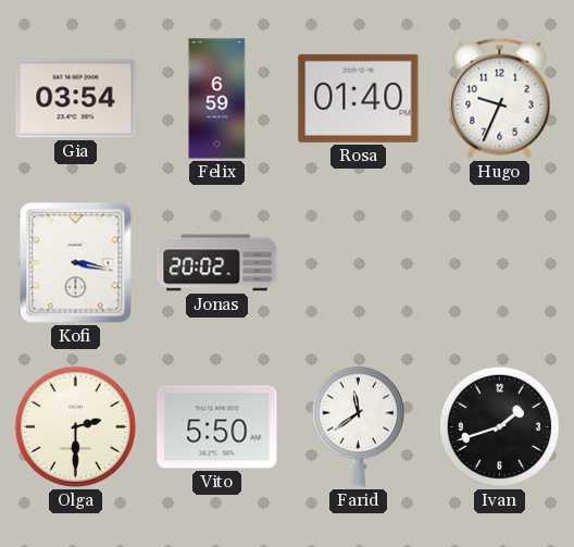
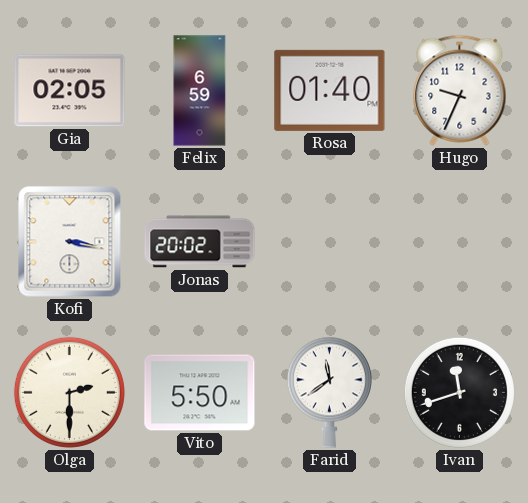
Gia: 03:54 -> 02:05
Ivan: 1:42 -> 11:42
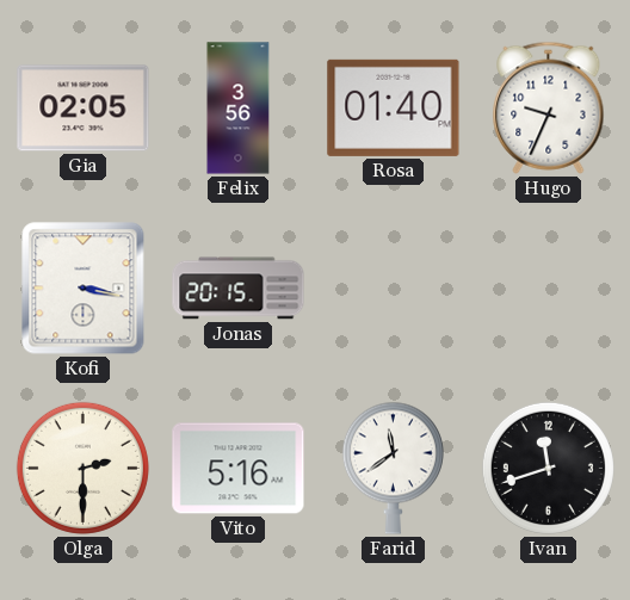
Felix: 6:59 -> 3:56
Jonas: 20:02 -> 20:15
Vito: 5:50 -> 5:16
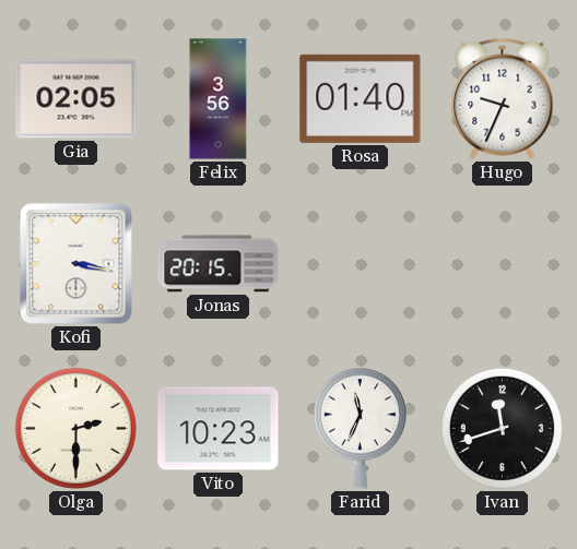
Vito: 5:16 -> 10:23
Farid: 11:39 -> 11:34
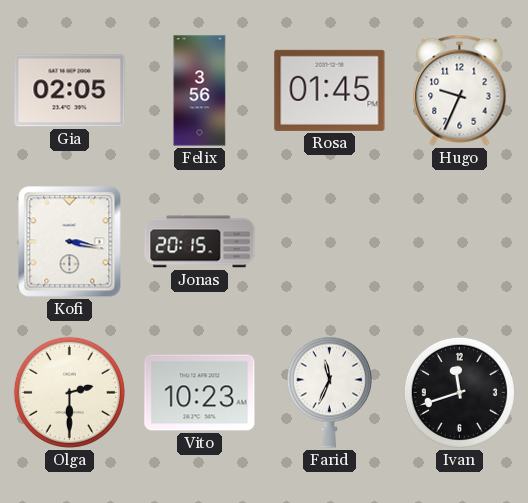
Rosa: 01:40 -> 01:45
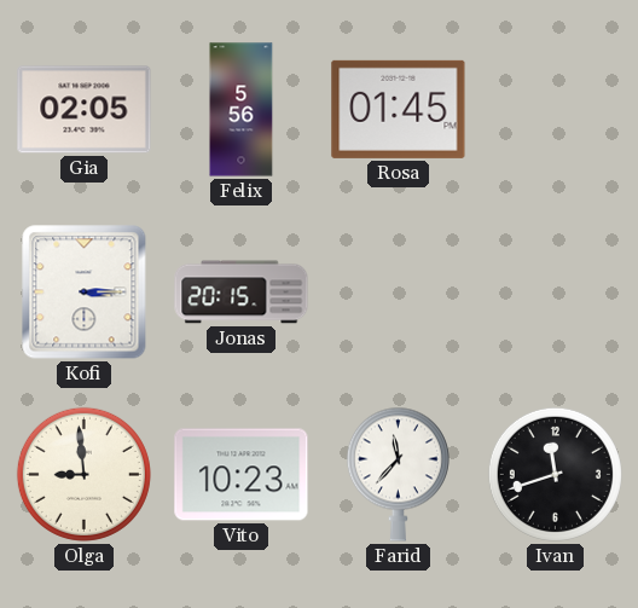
Felix: 3:56 -> 5:56
Hugo: 9:34 -> none
Kofi: 3:17 -> 3:15
Olga: 2:30 -> 8:59
Farid: 11:34 -> 11:37
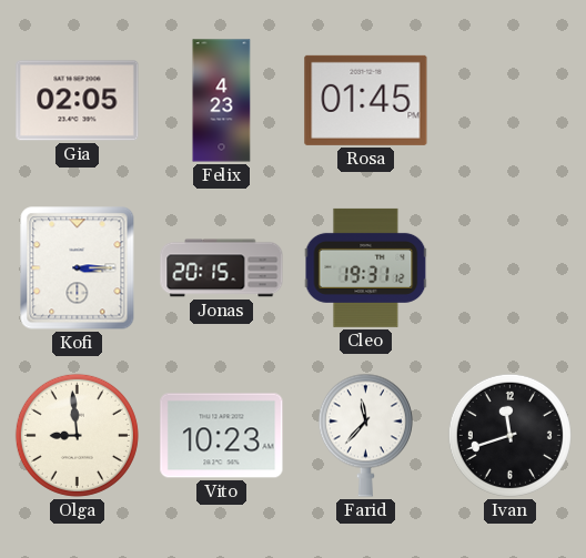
Felix: 5:56 -> 4:23
Cleo: none -> 19:31
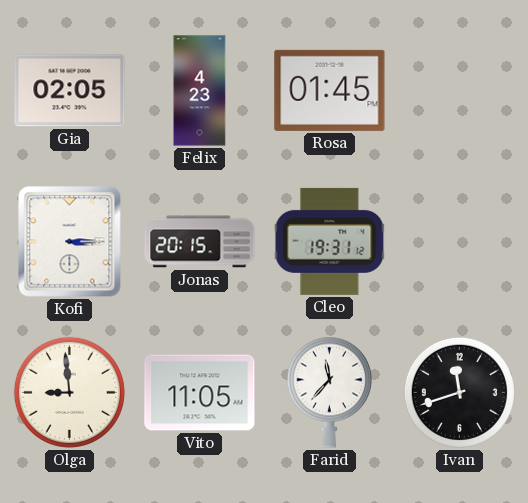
Vito: 10:23 -> 11:05
